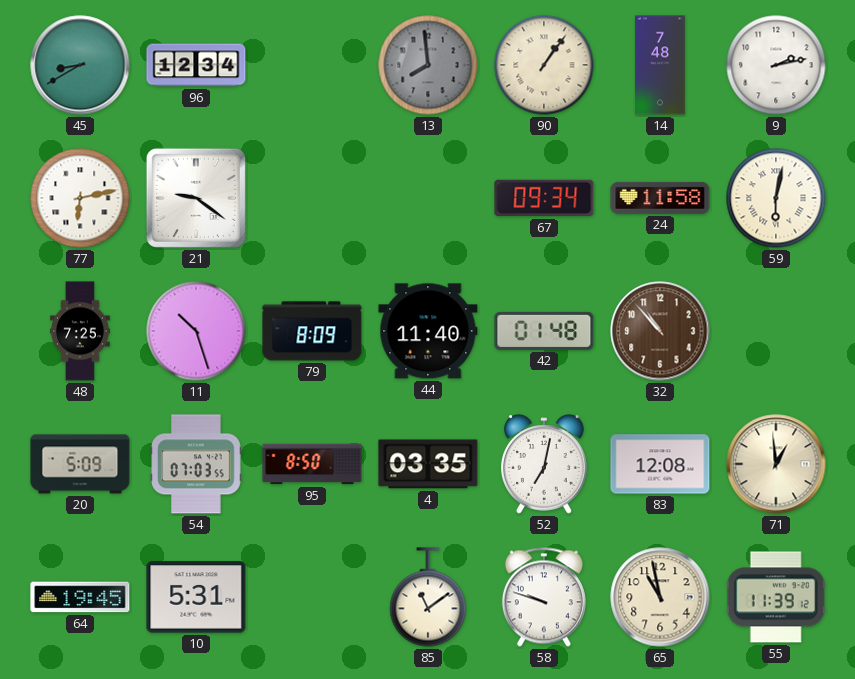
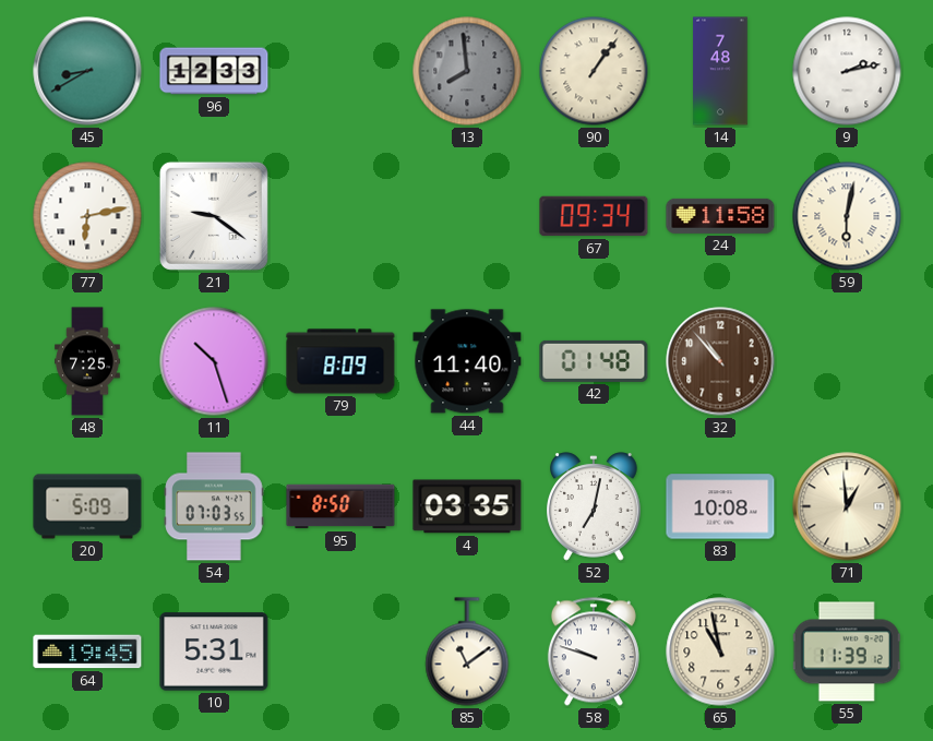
96: 12:34 -> 12:33
83: 12:08 -> 10:08
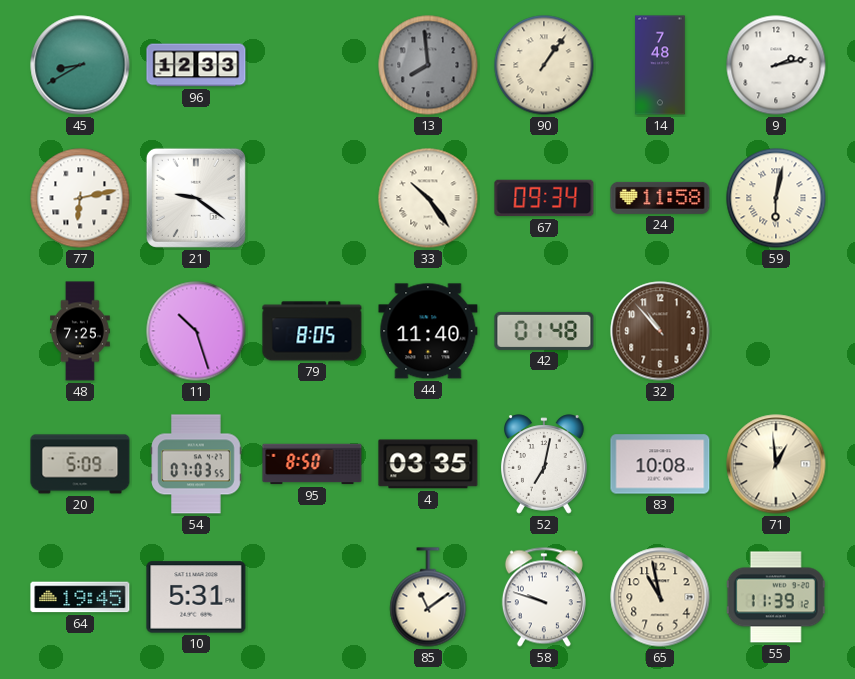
33: none -> 10:24
79: 8:09 -> 8:05
